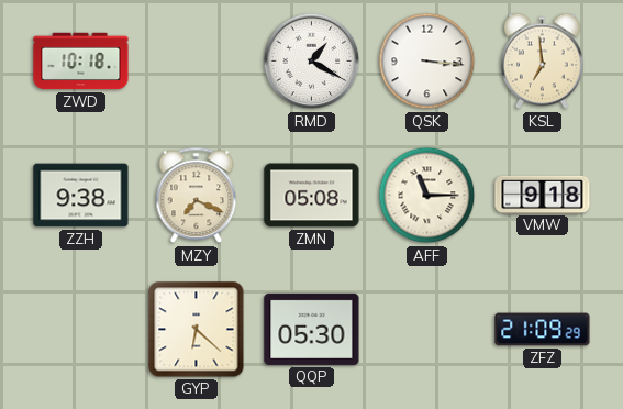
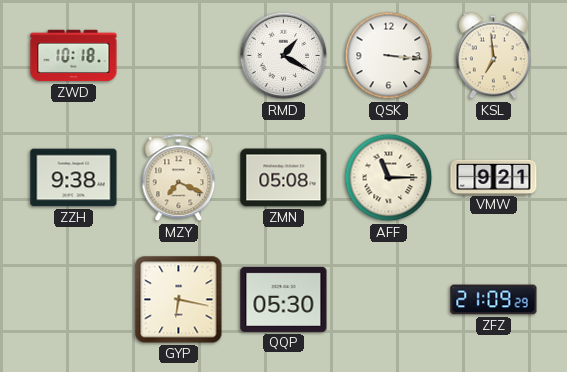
VMW: 9:18 -> 9:21
GYP: 6:22 -> 6:17
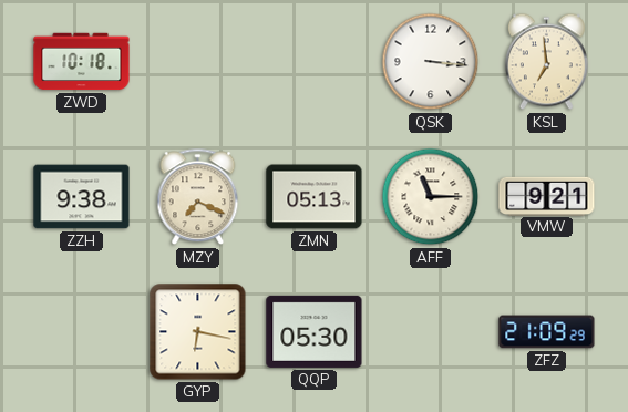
RMD: 1:20 -> none
ZMN: 05:08 -> 05:13
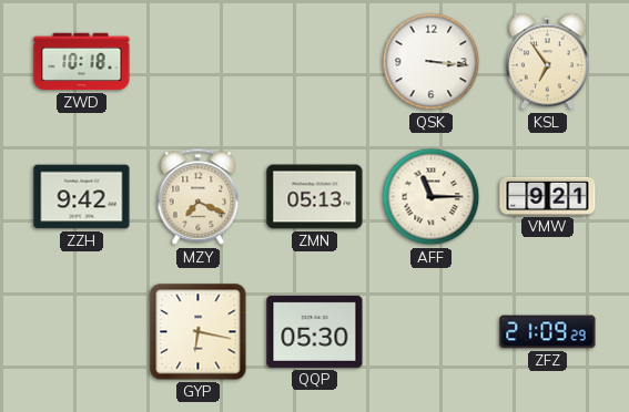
KSL: 6:59 -> 6:54
ZZH: 9:38 -> 9:42
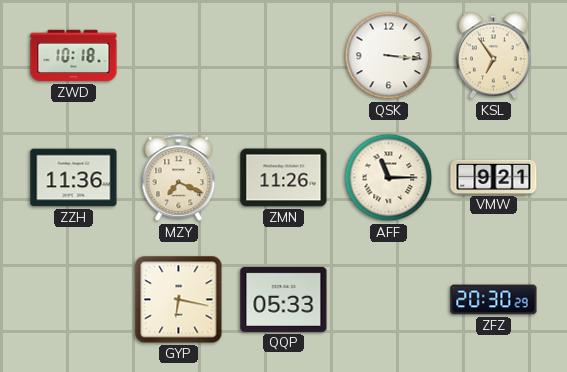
ZZH: 9:42 -> 11:36
ZMN: 05:13 -> 11:26
QQP: 05:30 -> 05:33
ZFZ: 21:09 -> 20:30
